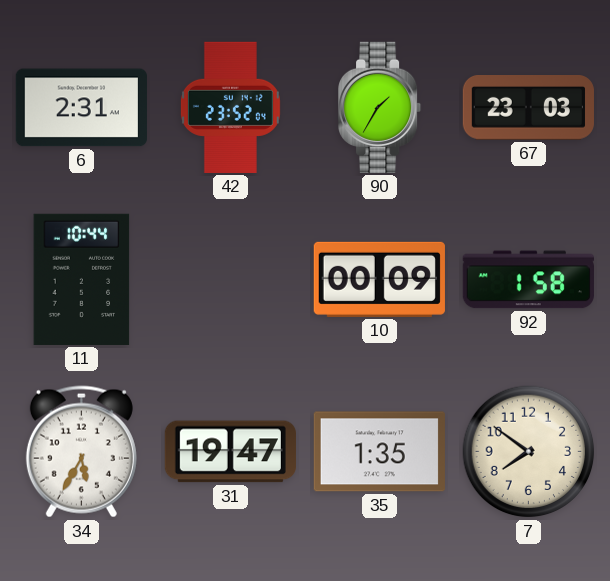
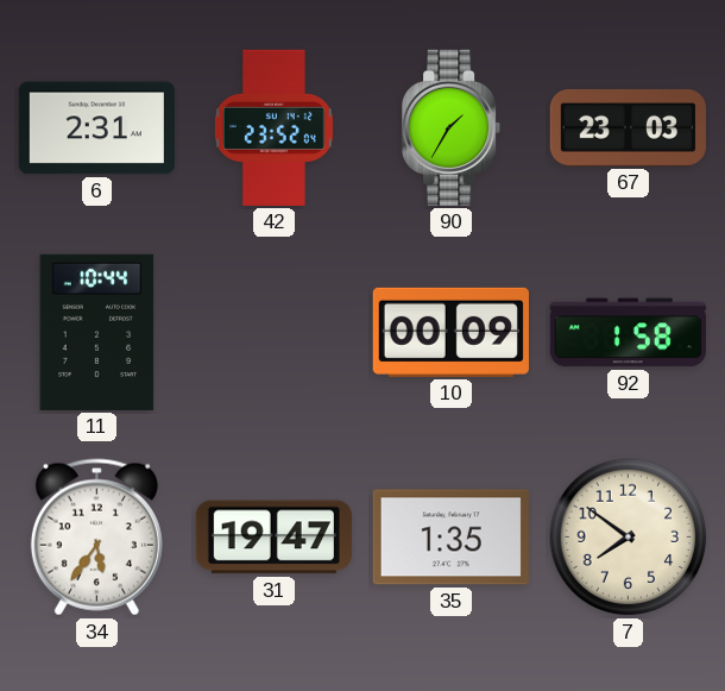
34: 5:35 -> 5:36
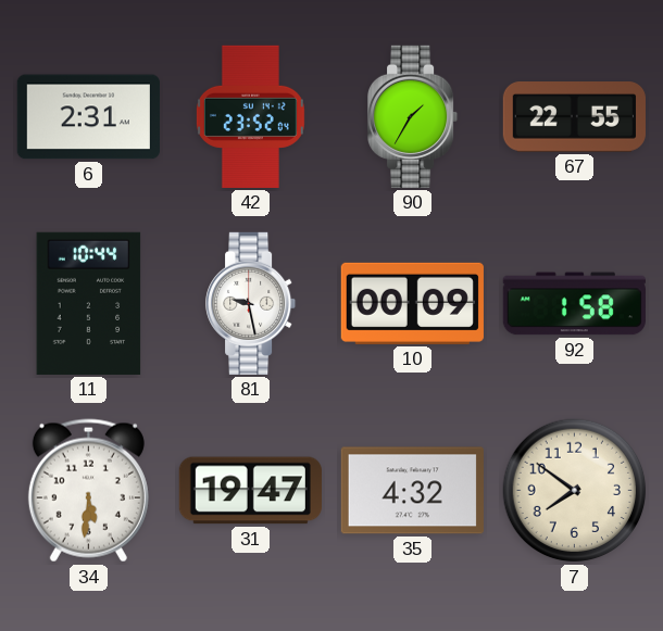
67: 23:03 -> 22:55
81: none -> 9:28
34: 5:36 -> 5:31
35: 1:35 -> 4:32
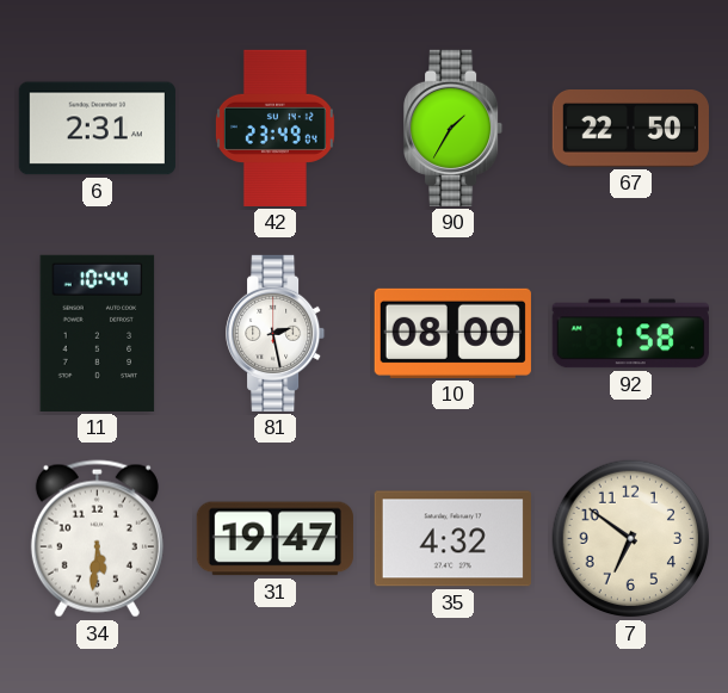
42: 23:52 -> 23:49
67: 22:55 -> 22:50
81: 9:28 -> 2:28
10: 00:09 -> 08:00
7: 7:51 -> 6:51
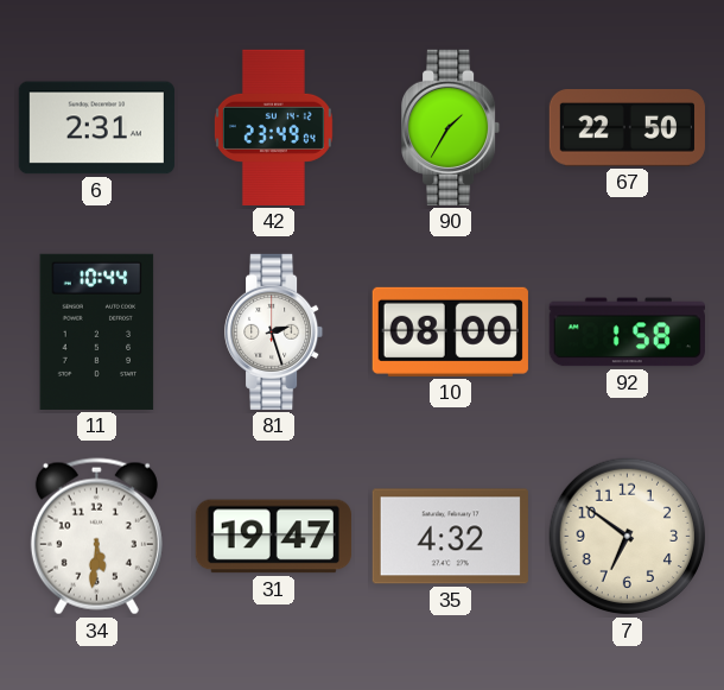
81: 2:28 -> 2:27
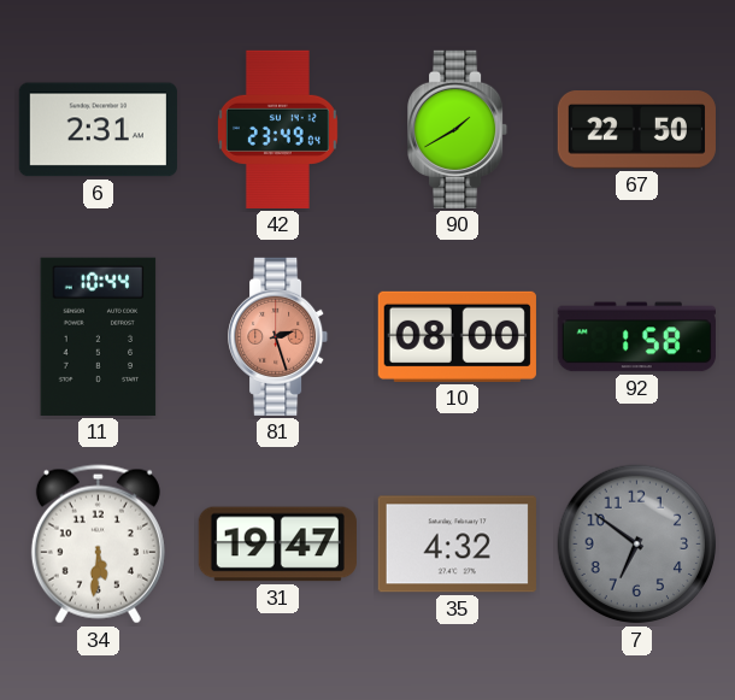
90: 1:35 -> 1:40
81 dial: white -> salmon
7 dial: cream -> grey
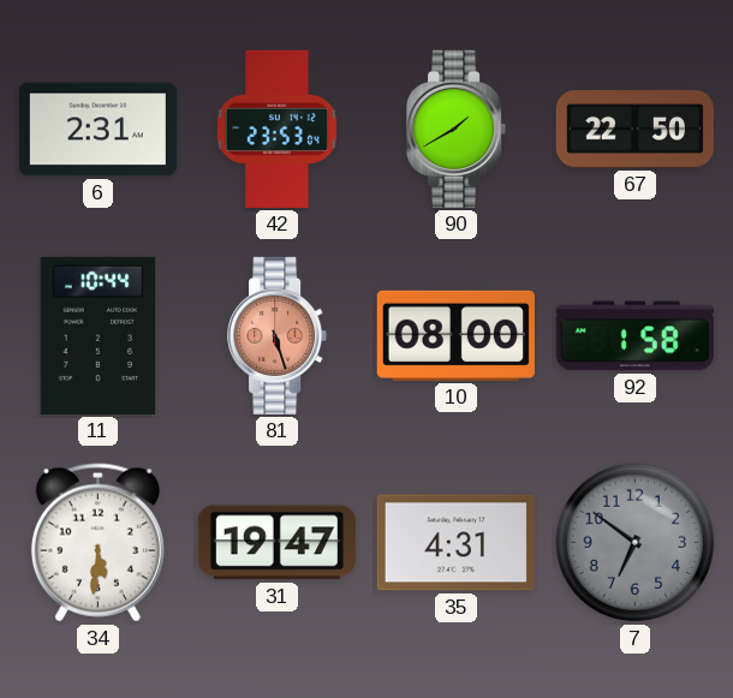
42: 23:49 -> 23:53
81: 2:27 -> 5:27
35: 4:32 -> 4:31
